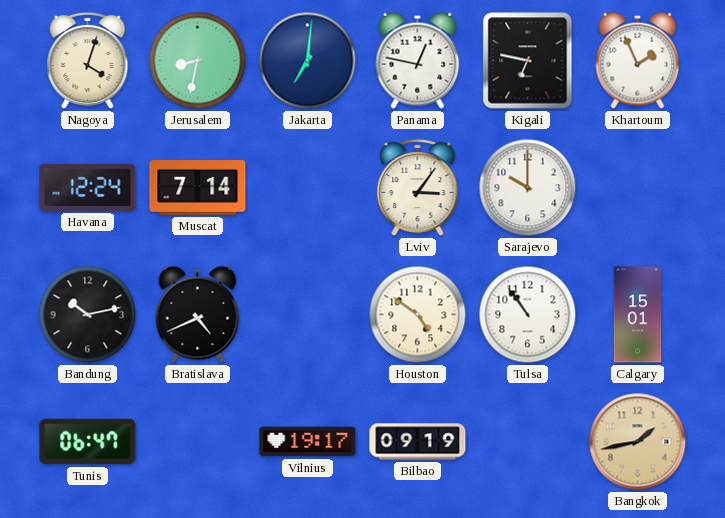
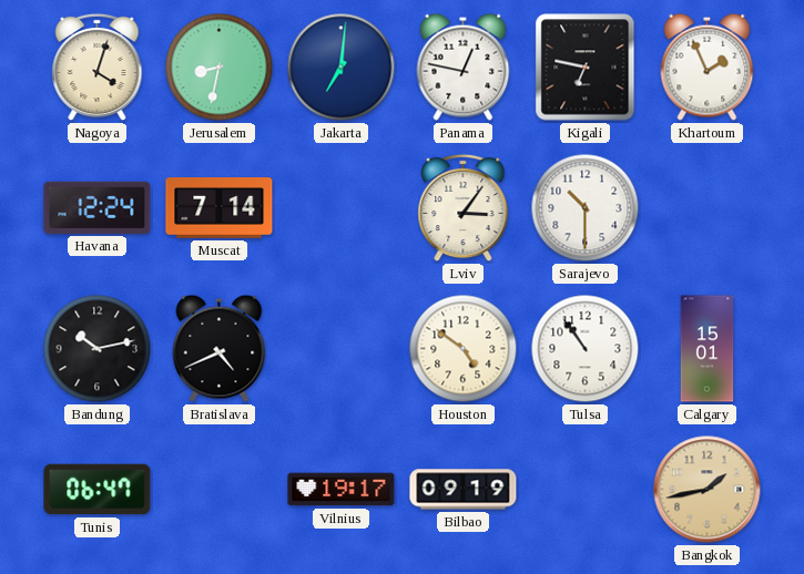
Sarajevo: 10:00 -> 10:30
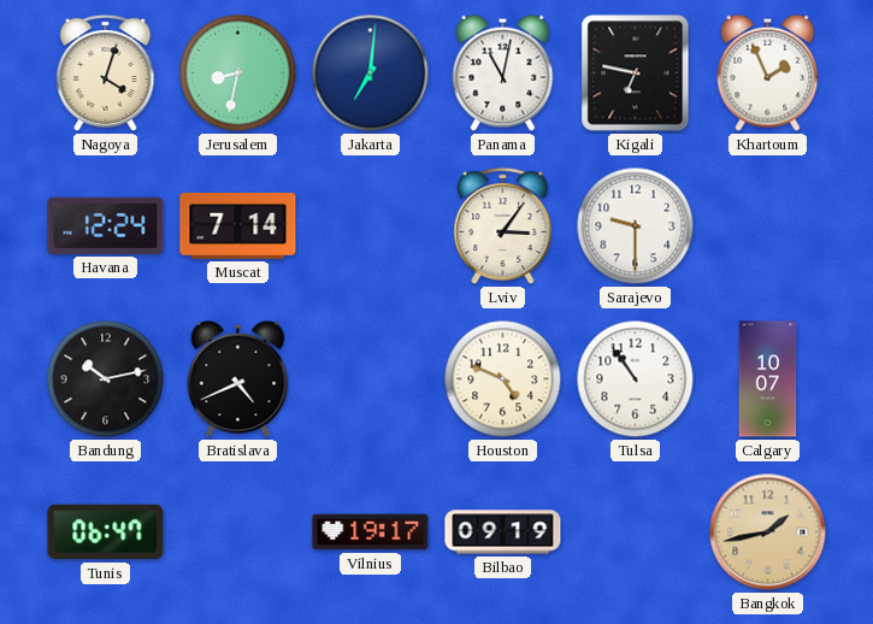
Panama: 12:47 -> 11:02
Sarajevo: 10:30 -> 9:30
Houston: 4:51 -> 4:49
Calgary: 15:01 -> 10:07
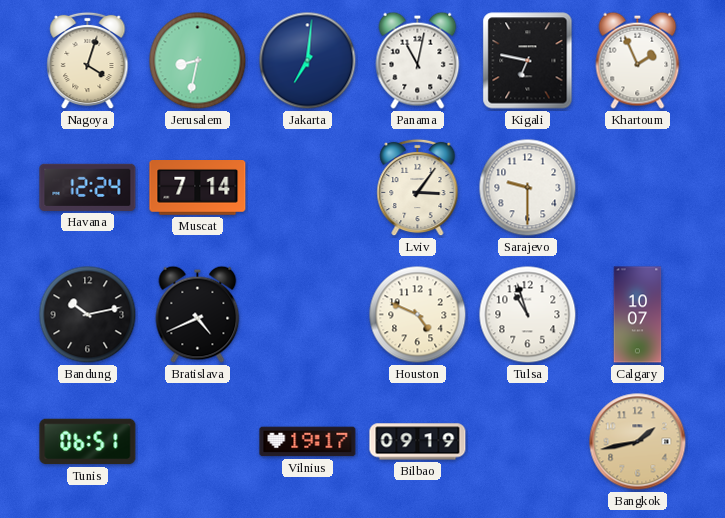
Tulsa: 10:54 -> 10:57
Tunis: 06:47 -> 06:51
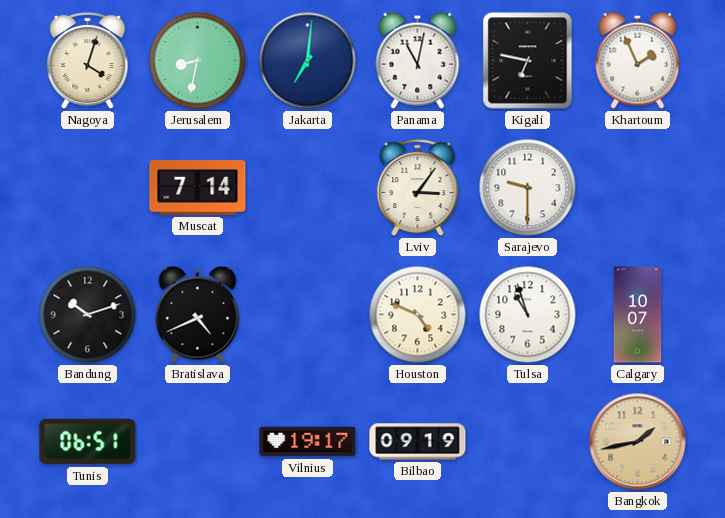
Havana: 12:24 -> none
Bandung: 10:13 -> 10:12
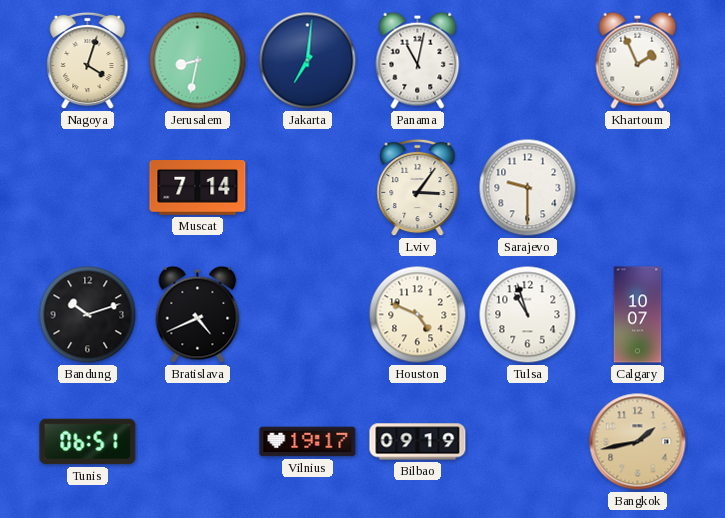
Kigali: 6:47 -> none
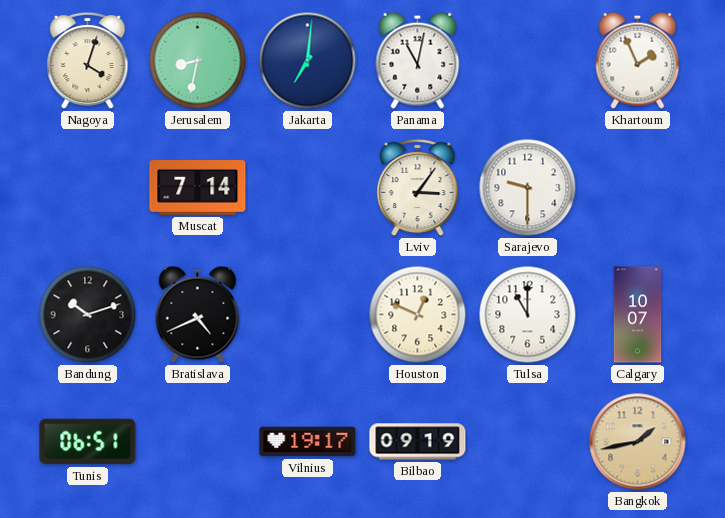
Houston: 4:49 -> 12:49
Tulsa: 10:57 -> 11:00
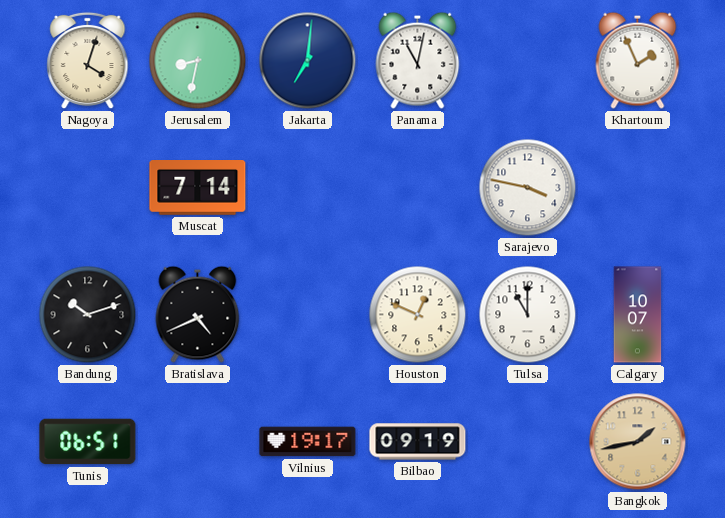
Lviv: 3:06 -> none
Sarajevo: 9:30 -> 3:47
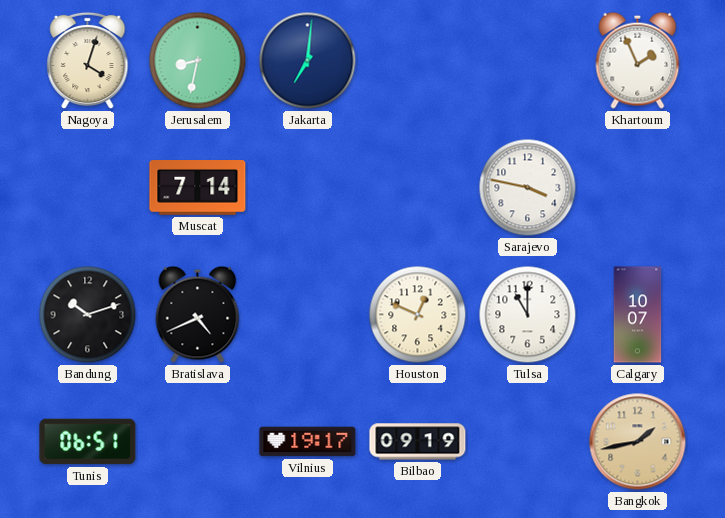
Panama: 11:02 -> none
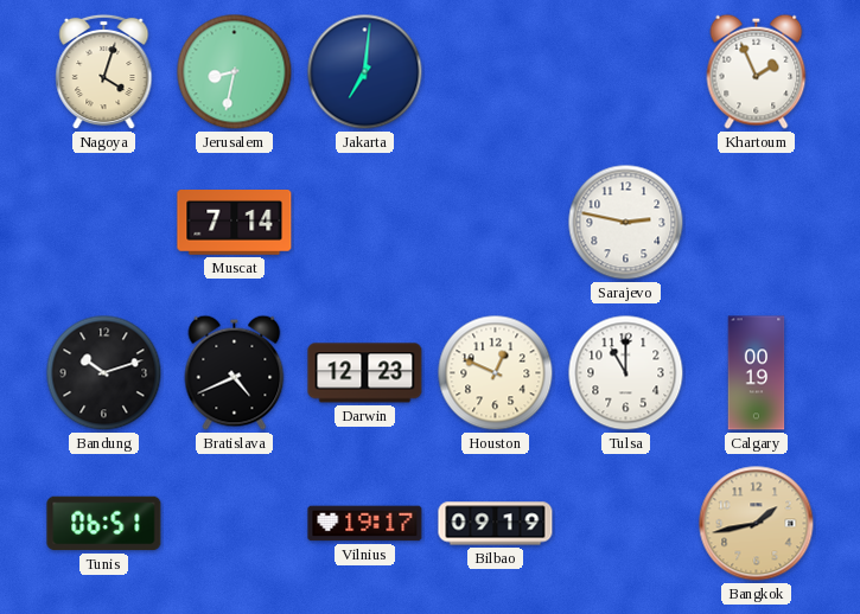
Sarajevo: 3:47 -> 2:47
Darwin: none -> 12:23
Calgary: 10:07 -> 00:19
